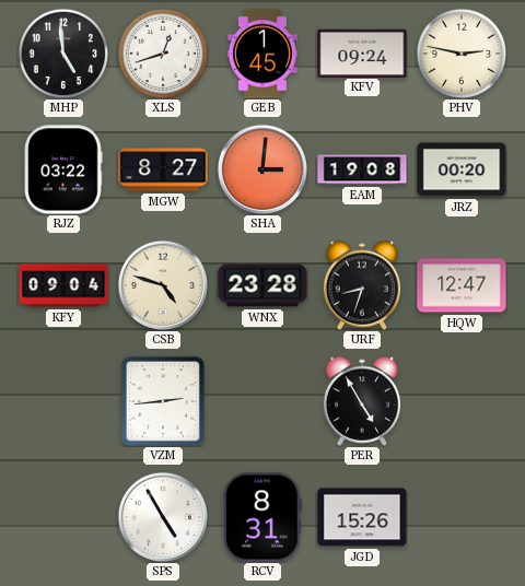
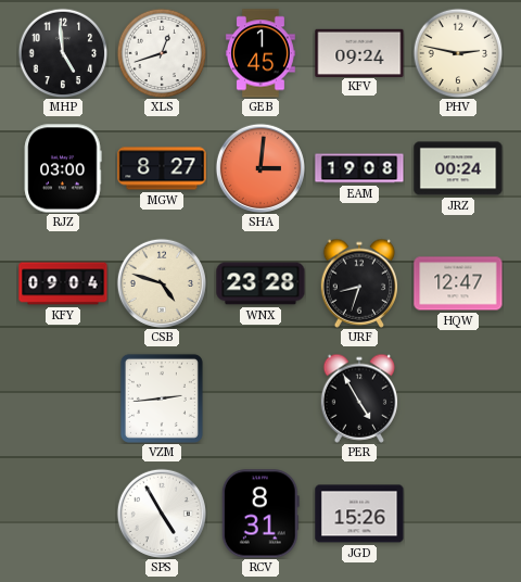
RJZ: 03:22 -> 03:00
JRZ: 00:20 -> 00:24
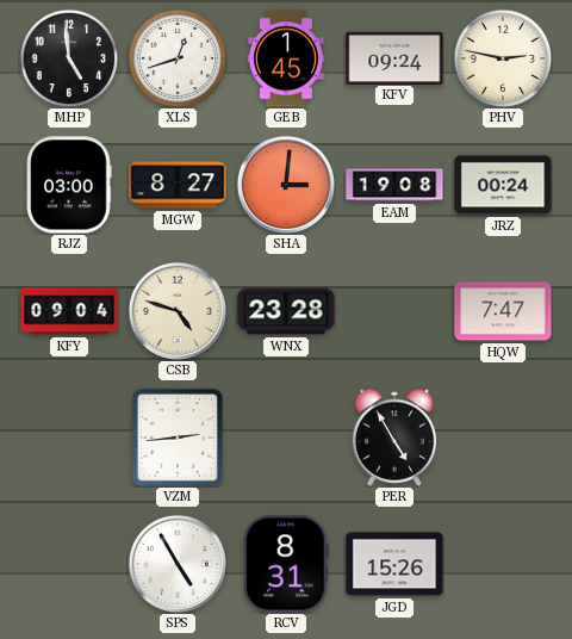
URF: 8:33 -> none
HQW: 12:47 -> 7:47
